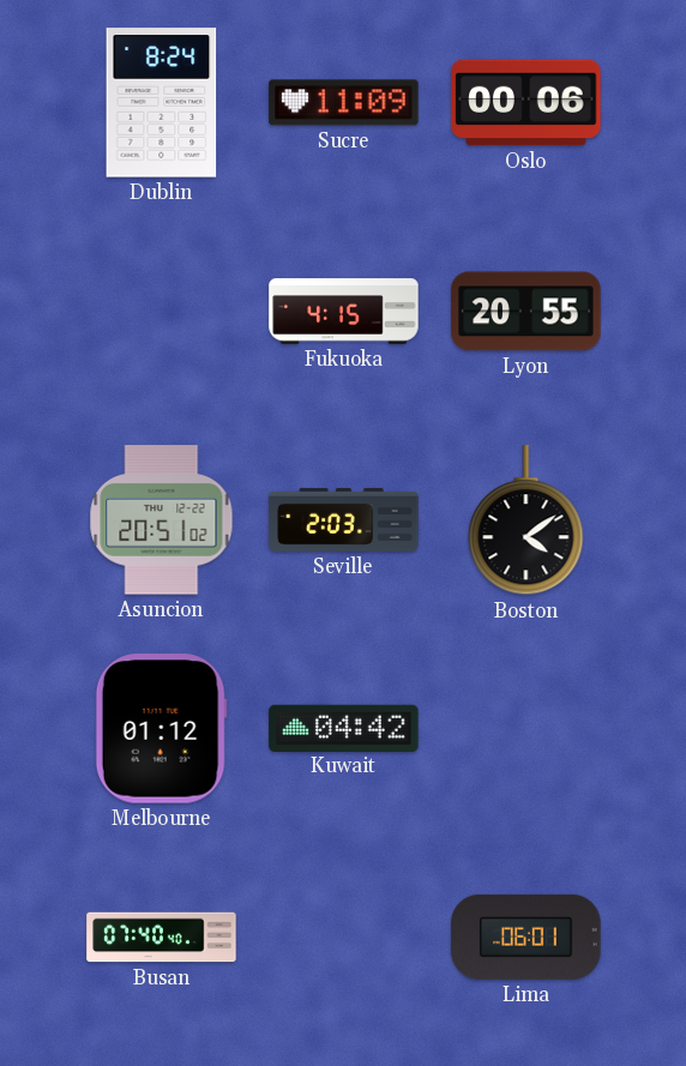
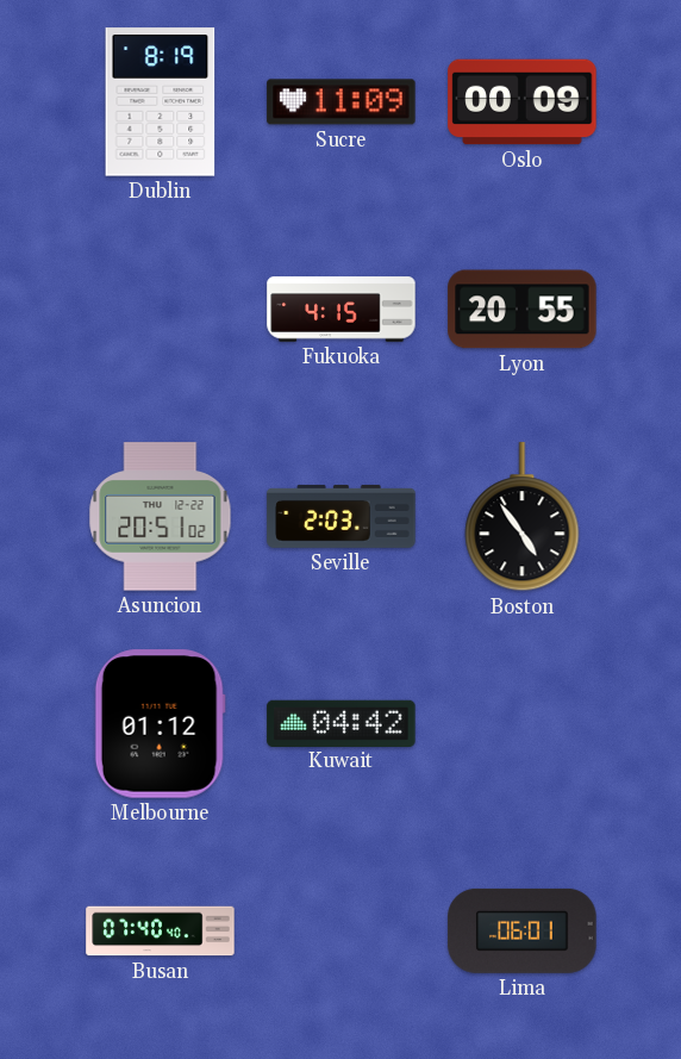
Dublin: 8:24 -> 8:19
Oslo: 00:06 -> 00:09
Boston: 4:09 -> 4:54
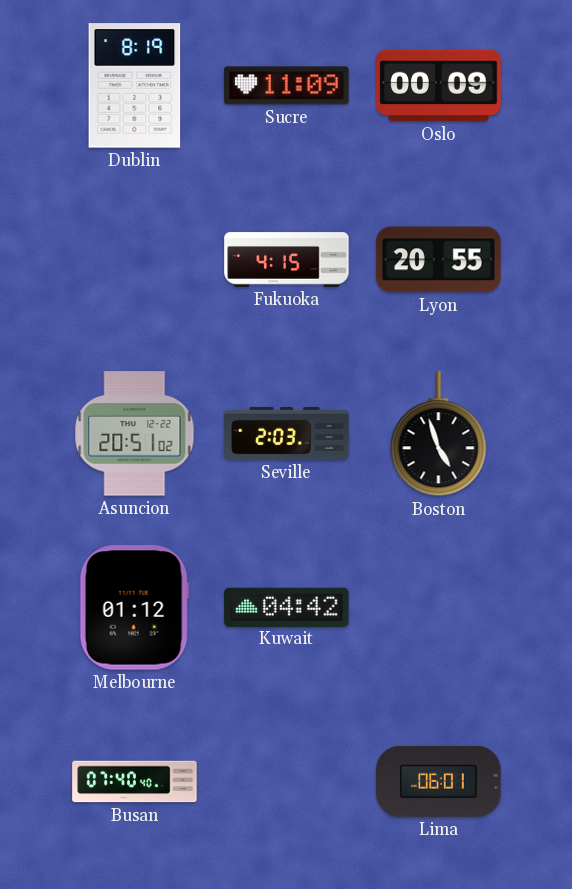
Boston: 4:54 -> 4:57
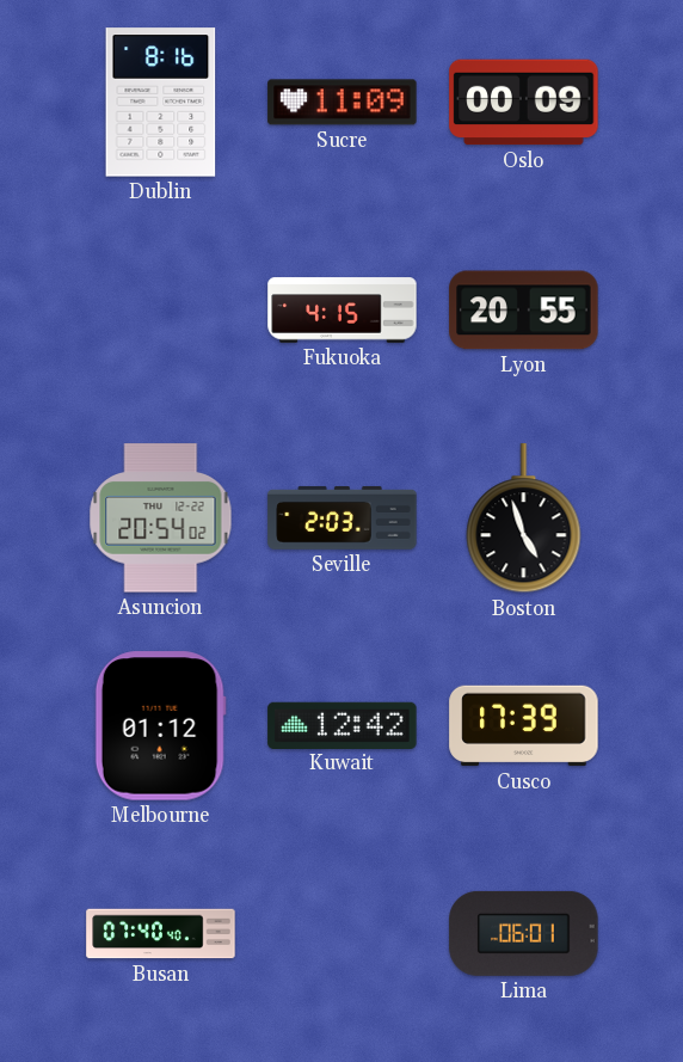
Dublin: 8:19 -> 8:16
Asuncion: 20:51 -> 20:54
Kuwait: 04:42 -> 12:42
Cusco: none -> 17:39
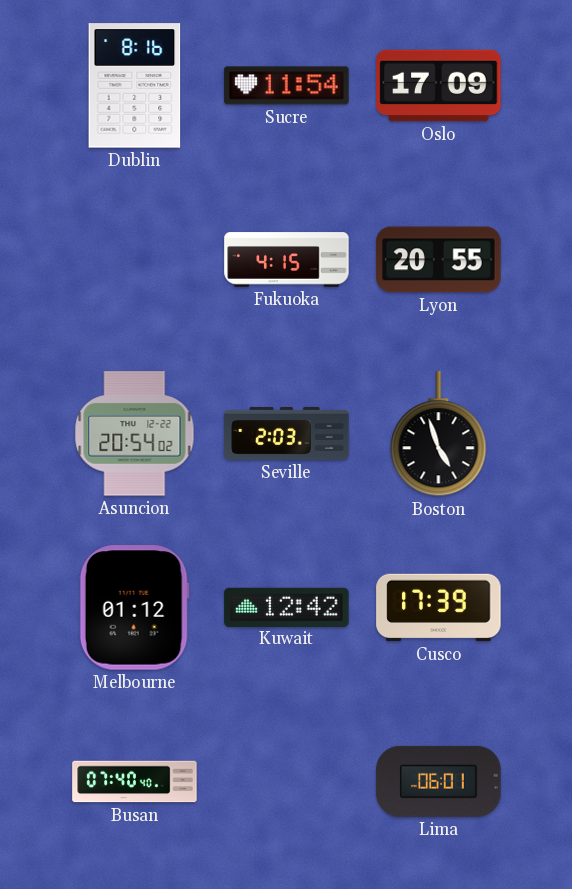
Sucre: 11:09 -> 11:54
Oslo: 00:09 -> 17:09
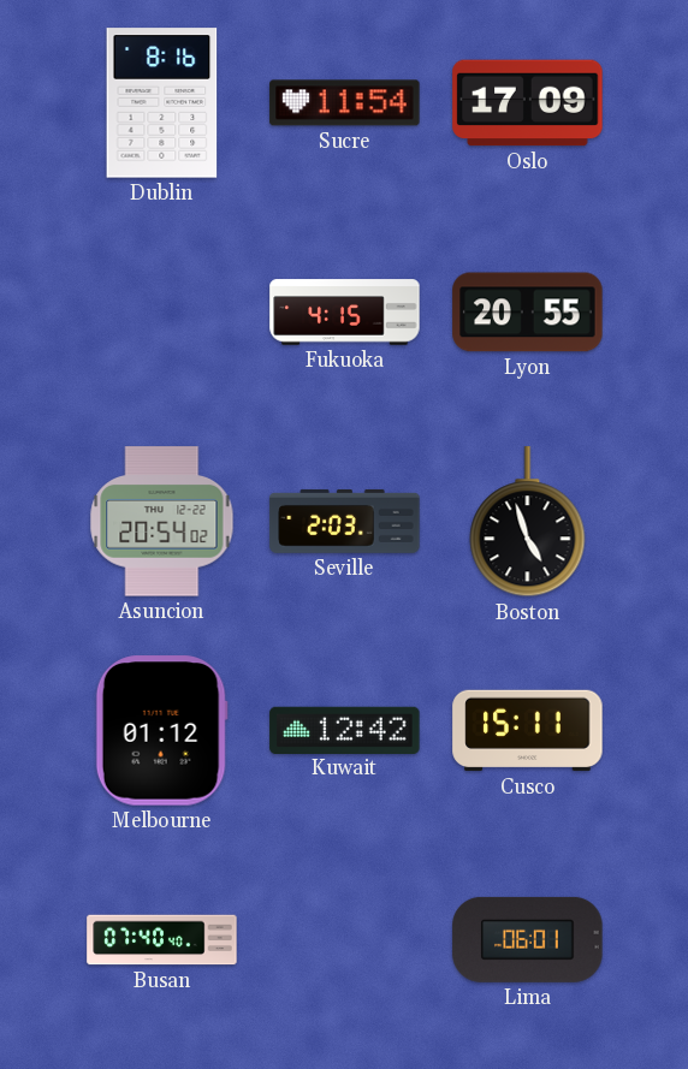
Cusco: 17:39 -> 15:11
